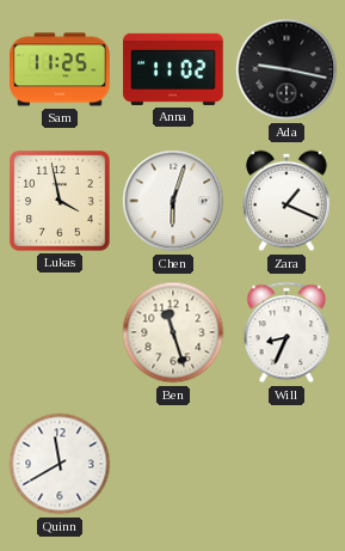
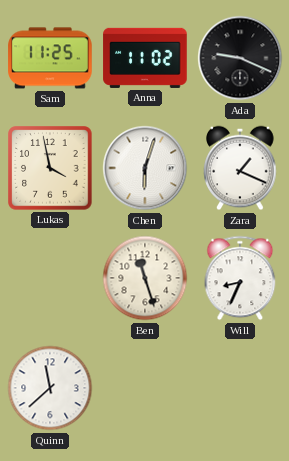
Ada: 9:17 -> 9:19
Quinn: 11:40 -> 11:38
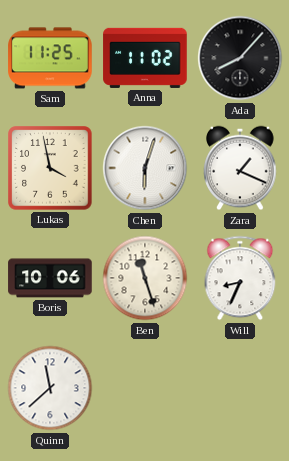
Ada: 9:19 -> 8:07
Boris: none -> 10:06
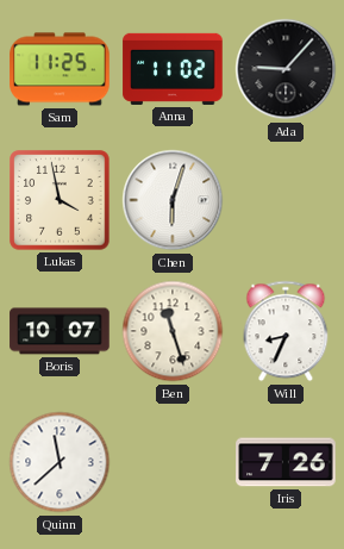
Ada: 8:07 -> 9:07
Zara: 1:19 -> none
Boris: 10:06 -> 10:07
Iris: none -> 7:26
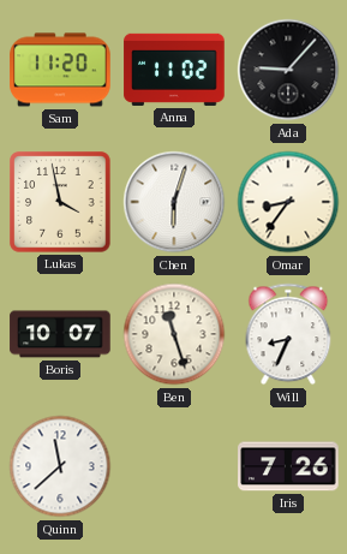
Sam: 11:25 -> 11:20
Omar: none -> 8:36
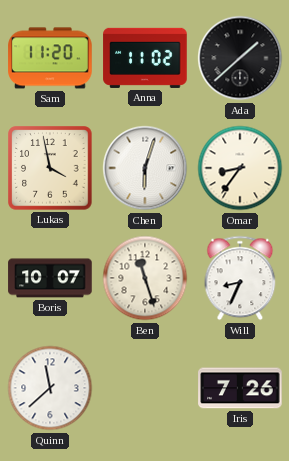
Ada: 9:07 -> 1:38
